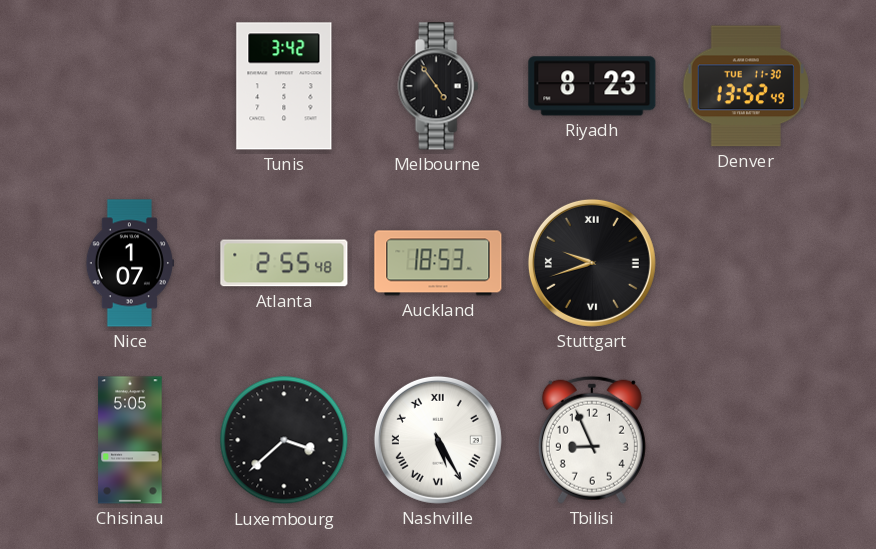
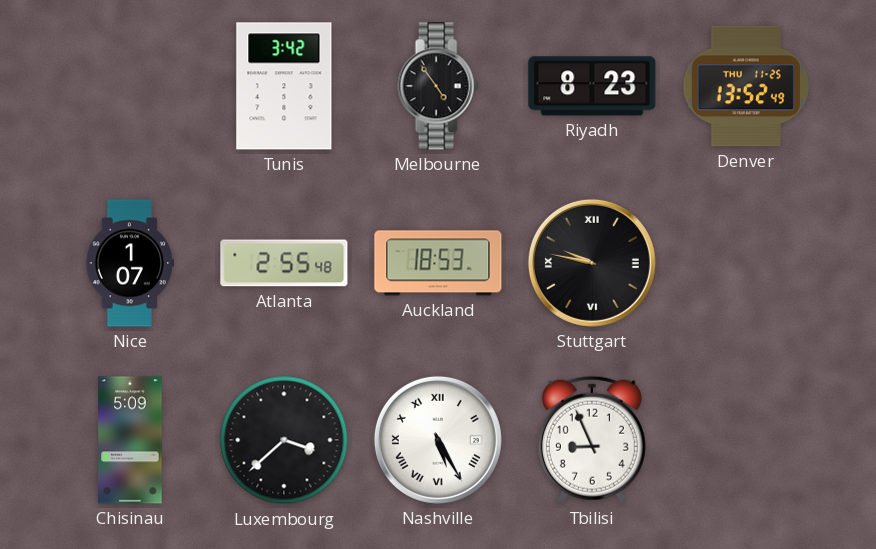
Denver date: TUE 11-30 -> THU 11-25
Stuttgart: 9:42 -> 9:47
Chisinau: 5:05 -> 5:09
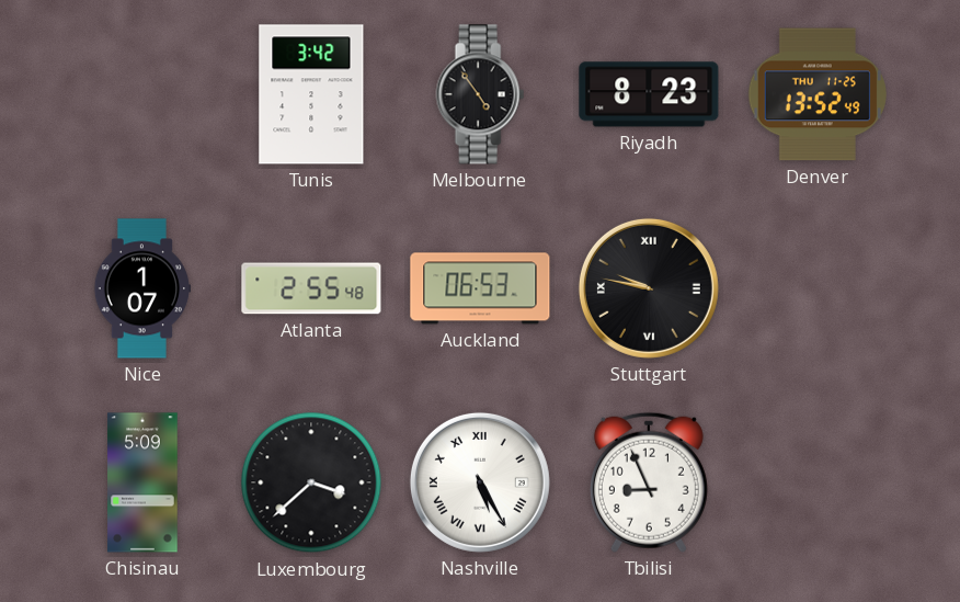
Auckland: 18:53 -> 06:53
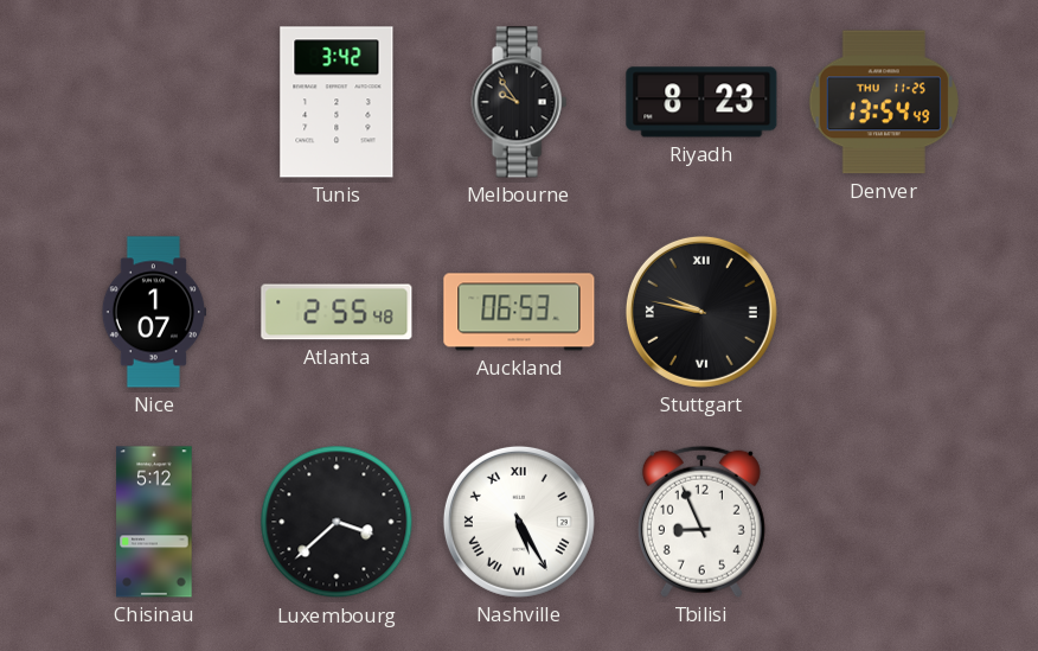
Melbourne: 4:54 -> 9:54
Denver: 13:52 -> 13:54
Chisinau: 5:09 -> 5:12
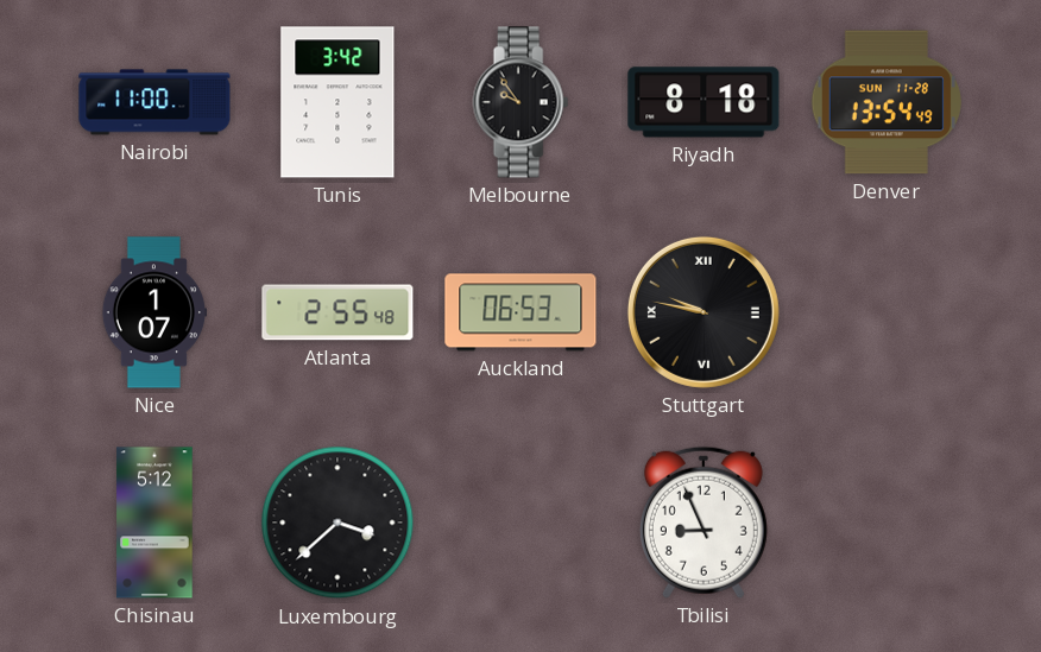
Nairobi: none -> 11:00
Riyadh: 8:23 -> 8:18
Denver date: THU 11-25 -> SUN 11-28
Nashville: 5:25 -> none
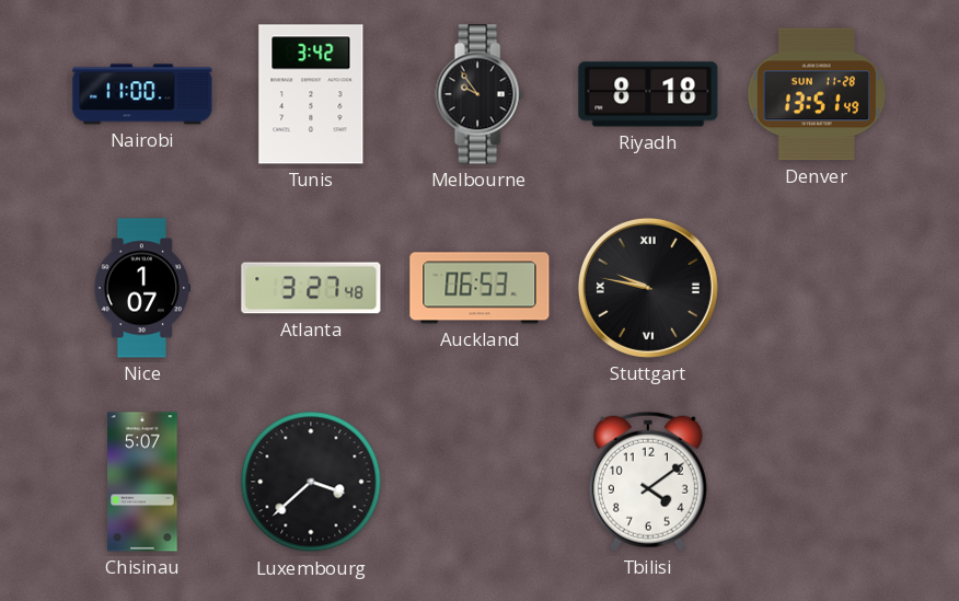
Denver: 13:54 -> 13:51
Atlanta: 2:55 -> 3:27
Chisinau: 5:12 -> 5:07
Tbilisi: 8:56 -> 4:09
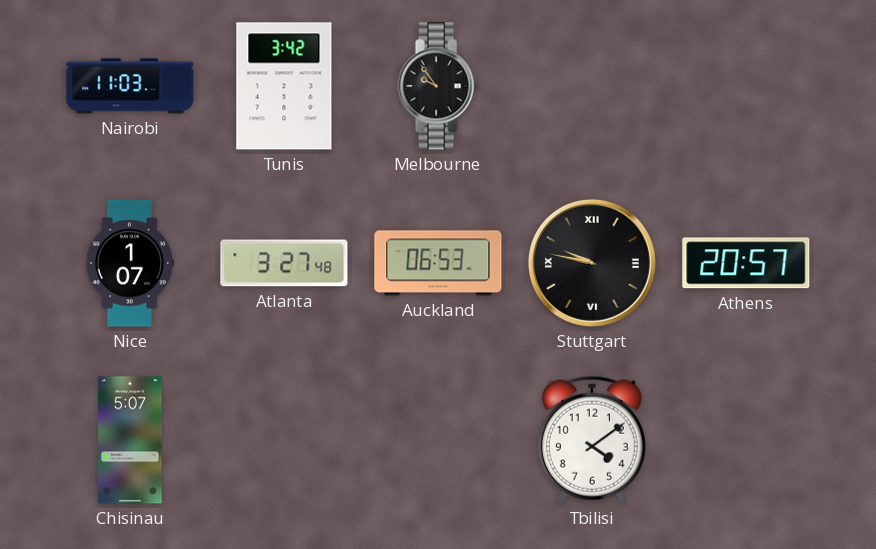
Nairobi: 11:00 -> 11:03
Riyadh: 8:18 -> none
Denver: 13:51 -> none
Athens: none -> 20:57
Luxembourg: 3:38 -> none
